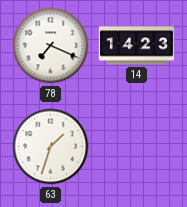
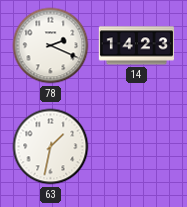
78: 7:19 -> 2:19
63: 1:33 -> 1:32
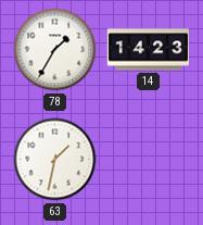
78: 2:19 -> 1:35
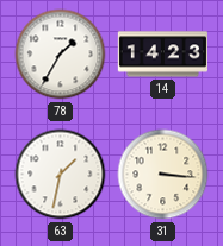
31: none -> 3:16
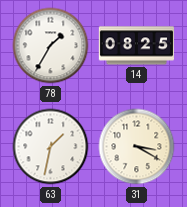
14: 14:23 -> 08:25
31: 3:16 -> 3:20
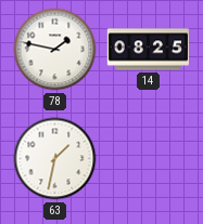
78: 1:35 -> 1:47
31: 3:20 -> none
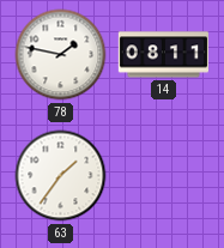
14: 08:25 -> 08:11
63: 1:32 -> 1:36
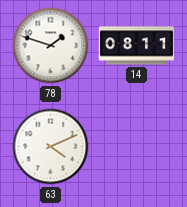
78: 1:47 -> 1:48
63: 1:36 -> 4:11
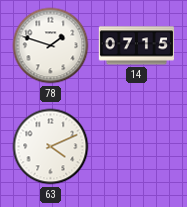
14: 08:11 -> 07:15
